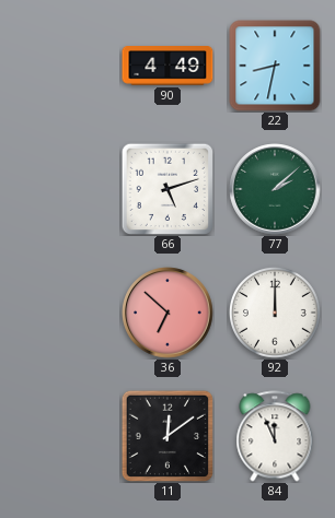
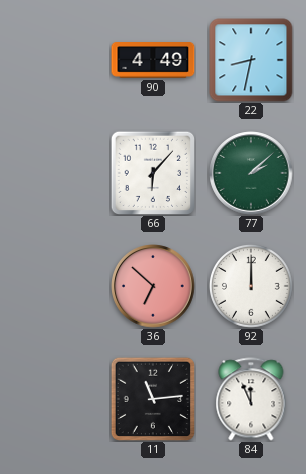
66: 5:12 -> 6:07
11: 12:09 -> 11:14
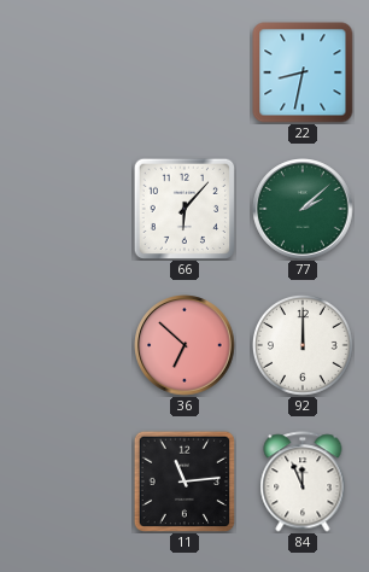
90: 4:49 -> none
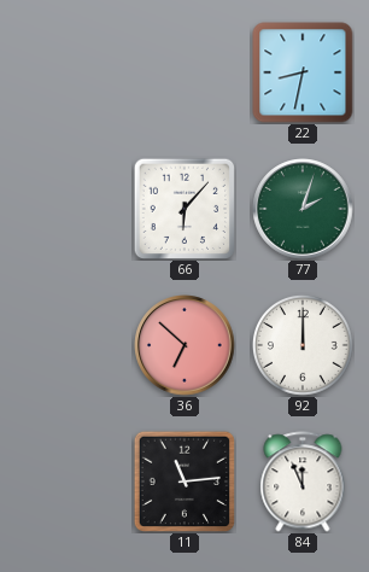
77: 2:08 -> 2:03
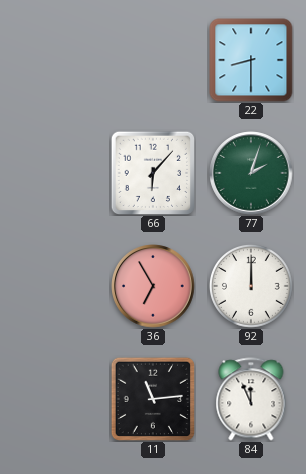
22: 8:32 -> 8:30
36: 6:52 -> 6:55
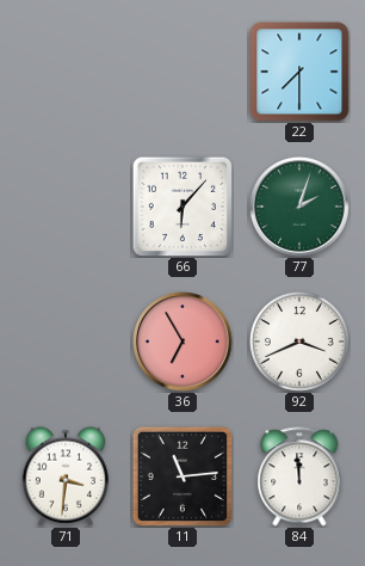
22: 8:30 -> 7:30
92: 12:00 -> 3:41
71: none -> 3:31
84: 11:56 -> 11:59
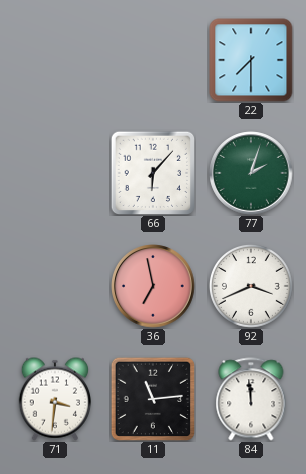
36: 6:55 -> 6:58
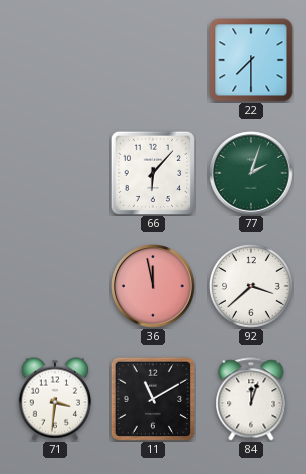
36: 6:58 -> 11:58
92: 3:41 -> 3:38
11: 11:14 -> 11:10
84: 11:59 -> 12:03
